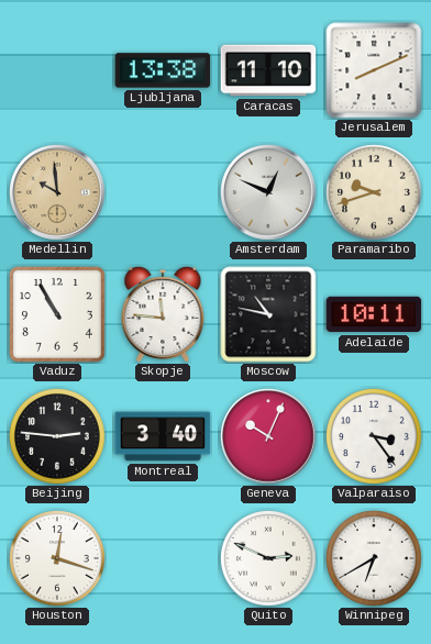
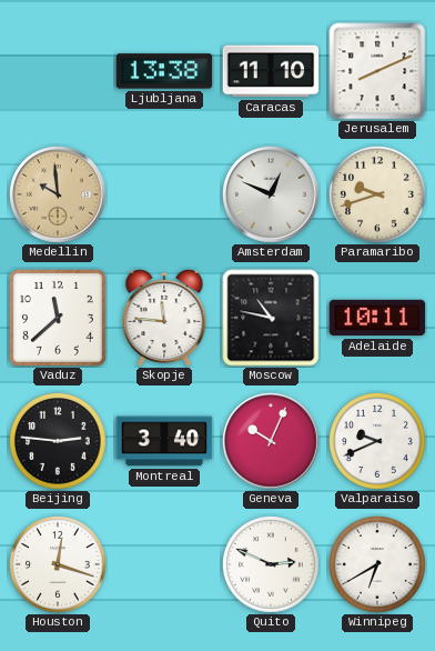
Vaduz: 10:55 -> 11:38
Valparaiso: 3:24 -> 9:41
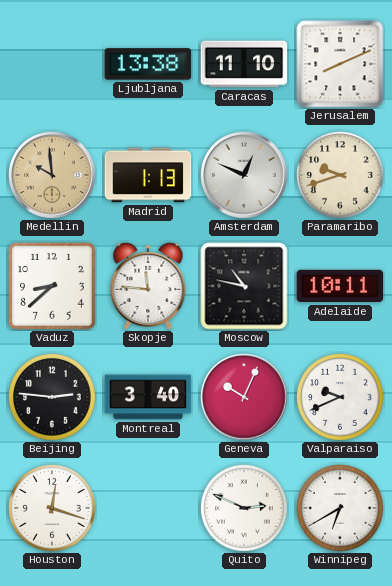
Madrid: none -> 1:13
Vaduz: 11:38 -> 8:38
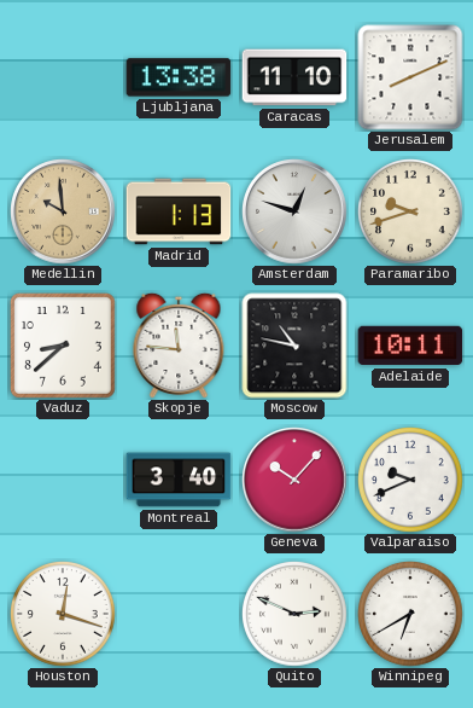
Amsterdam: 12:49 -> 12:48
Beijing: 2:46 -> none
Geneva: 10:04 -> 10:07
